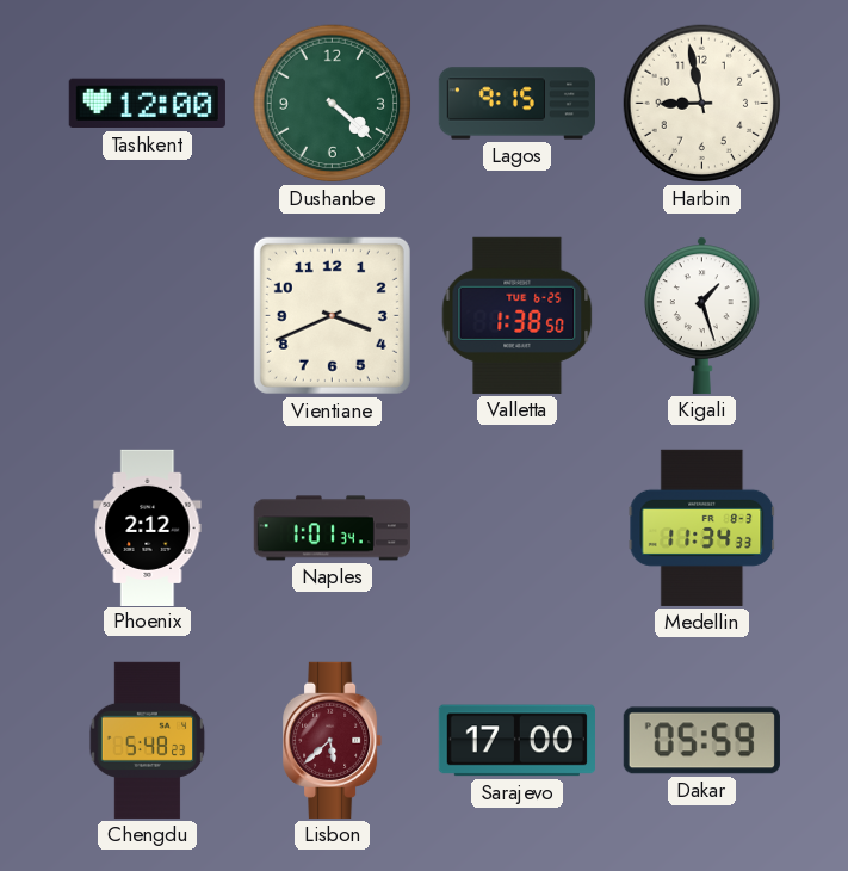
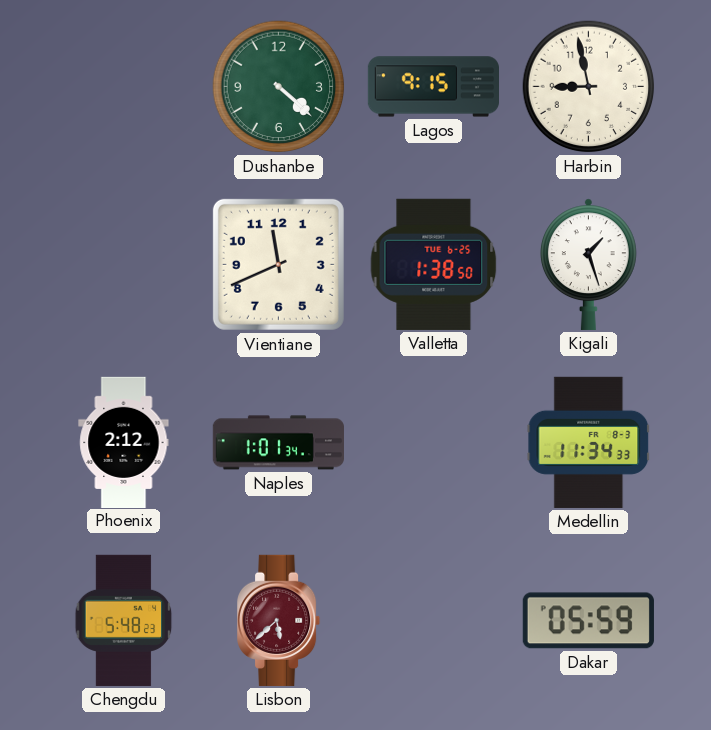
Tashkent: 12:00 -> none
Vientiane: 3:41 -> 11:41
Sarajevo: 17:00 -> none
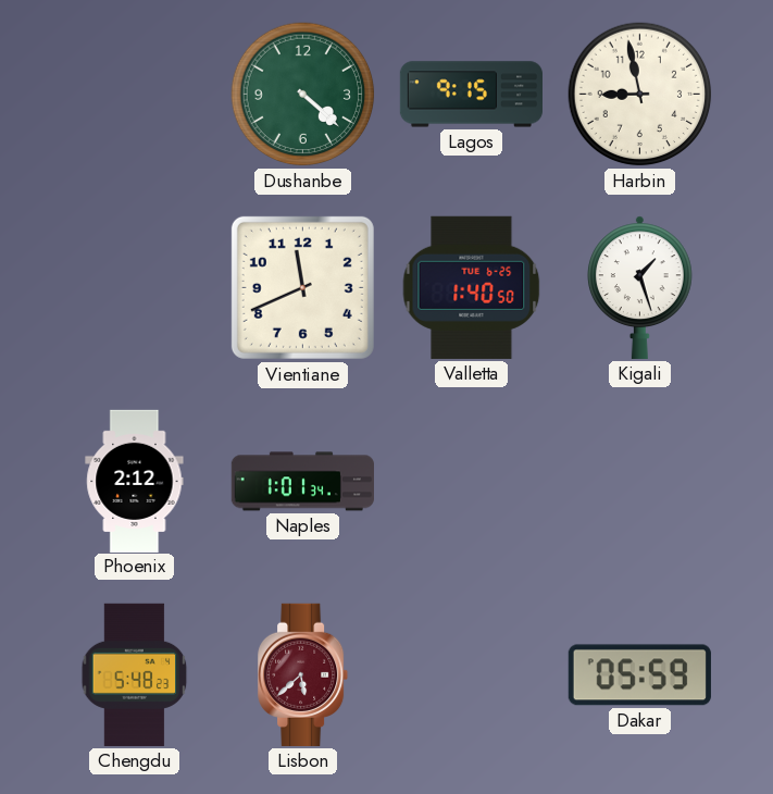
Valletta: 1:38 -> 1:40
Medellin: 11:34 -> none
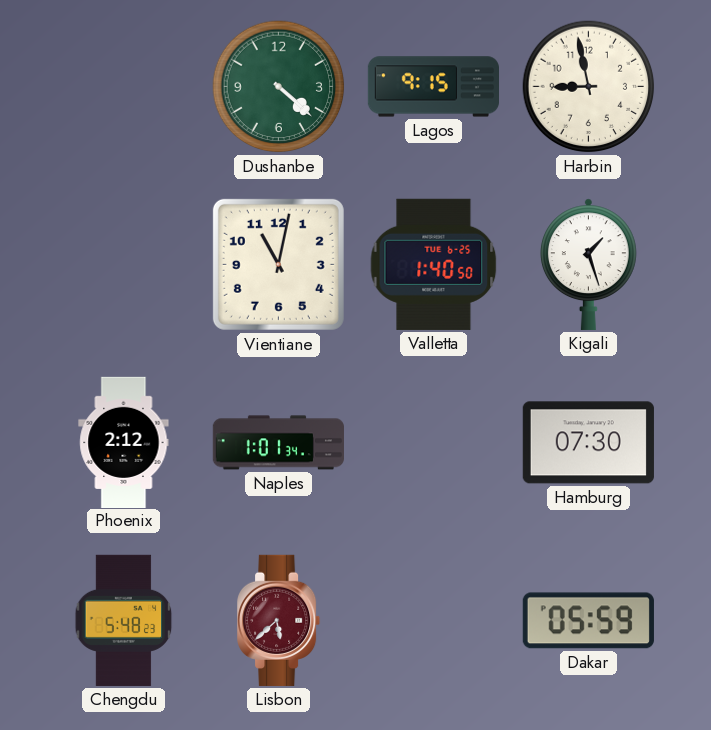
Vientiane: 11:41 -> 11:02
Hamburg: none -> 07:30
